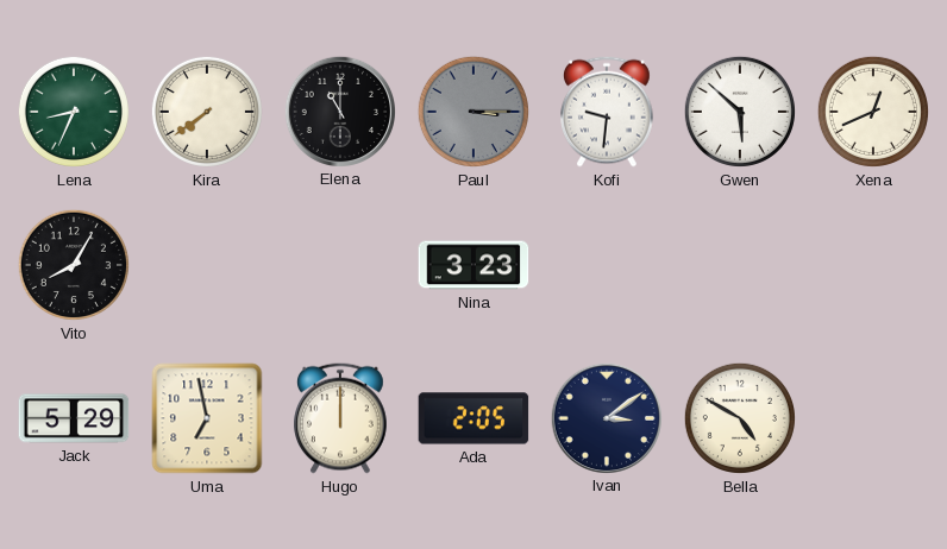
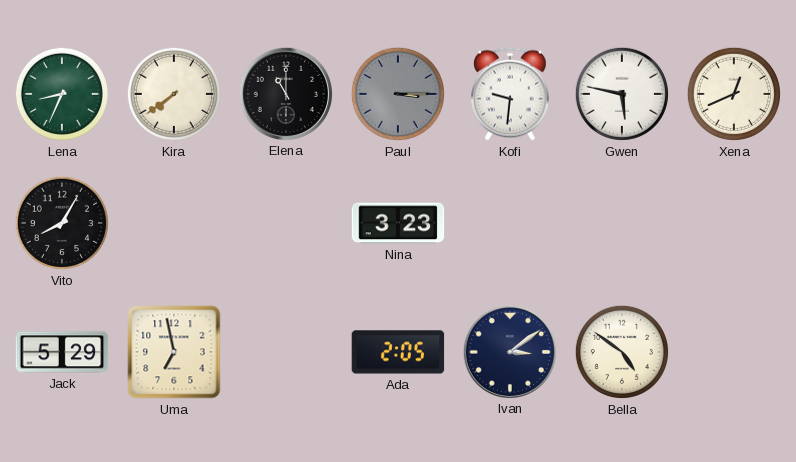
Gwen: 5:52 -> 5:47
Hugo: 12:00 -> none
Bella: 4:50 -> 4:51
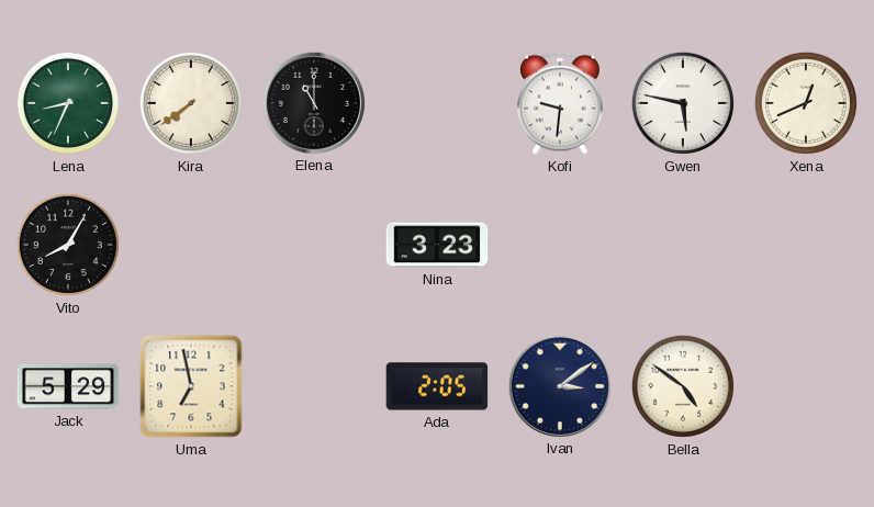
Paul: 3:15 -> none
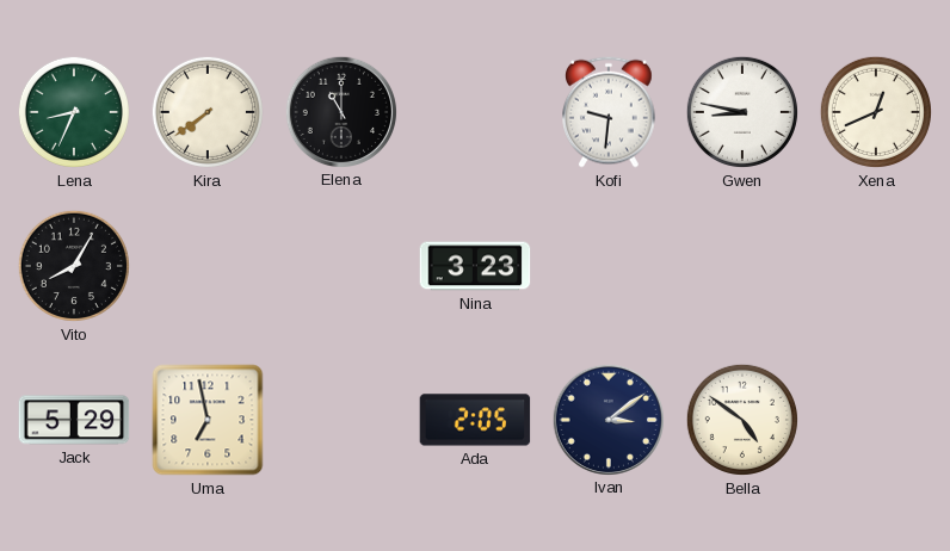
Gwen: 5:47 -> 8:47
